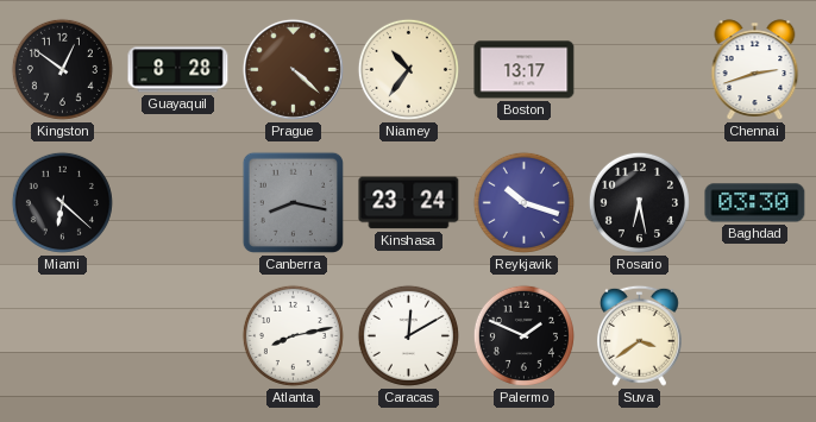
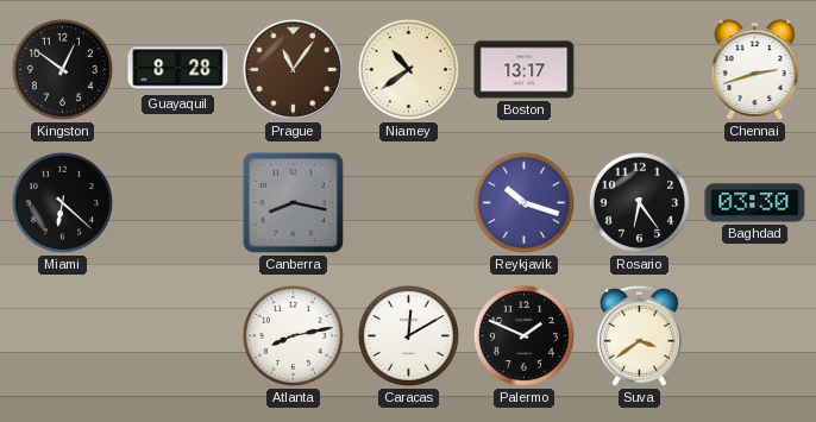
Prague: 4:22 -> 11:06
Niamey: 10:36 -> 10:39
Kinshasa: 23:24 -> none
Rosario: 6:28 -> 6:24
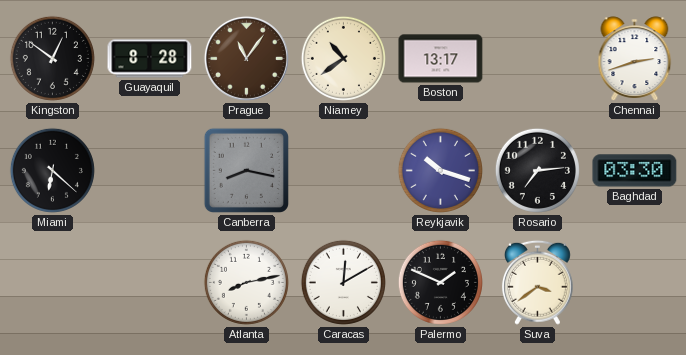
Rosario: 6:24 -> 7:14
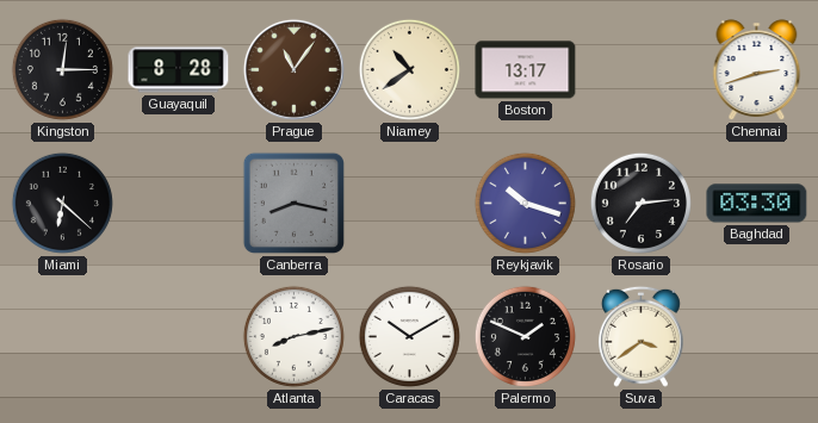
Kingston: 12:51 -> 12:15
Caracas: 12:10 -> 10:10
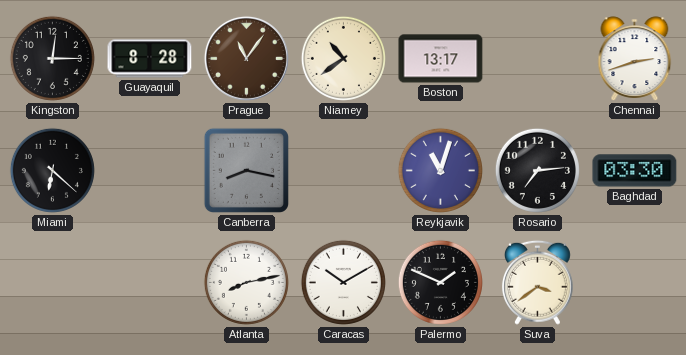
Reykjavik: 10:18 -> 11:03
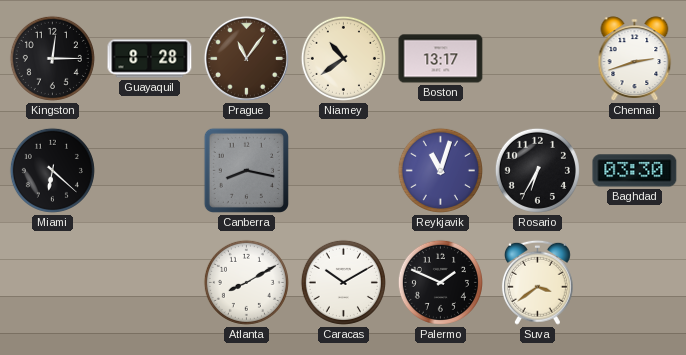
Rosario: 7:14 -> 6:35
Atlanta: 8:13 -> 8:10
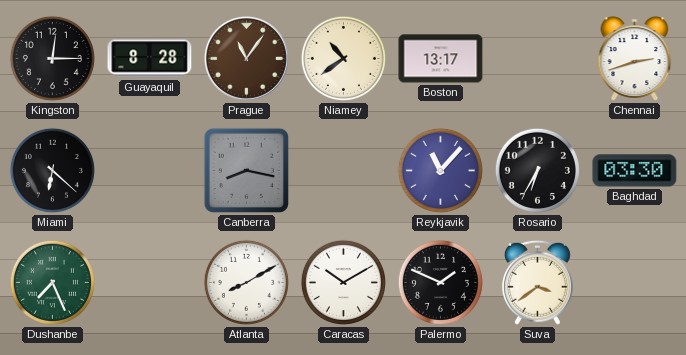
Reykjavik: 11:03 -> 11:07
Dushanbe: none -> 7:26
